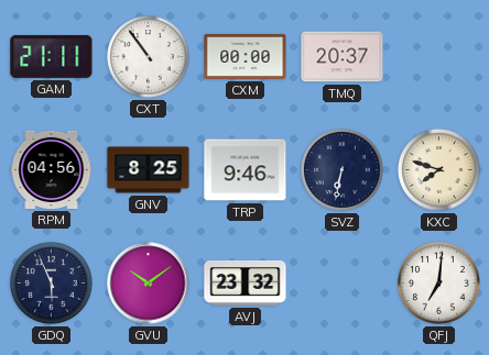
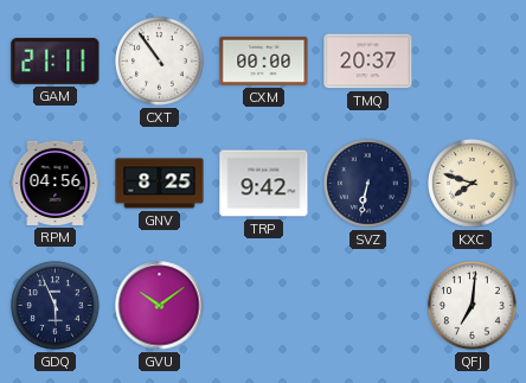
TRP: 9:46 -> 9:42
AVJ: 23:32 -> none
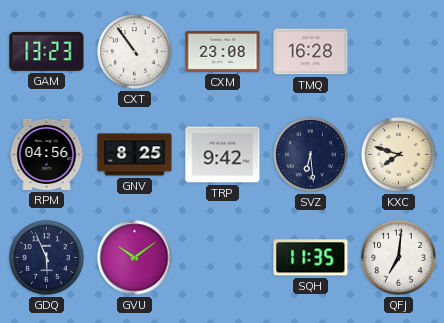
GAM: 21:11 -> 13:23
CXM: 00:00 -> 23:08
TMQ: 20:37 -> 16:28
SVZ: 6:32 -> 6:29
SQH: none -> 11:35
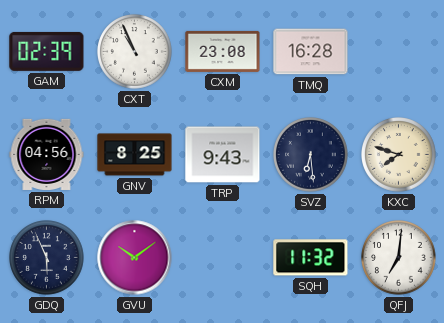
GAM: 13:23 -> 02:39
CXT: 10:54 -> 10:56
TRP: 9:42 -> 9:43
SQH: 11:35 -> 11:32
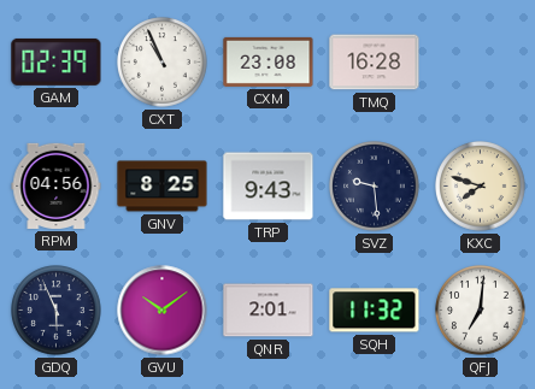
SVZ: 6:29 -> 9:29
QNR: none -> 2:01
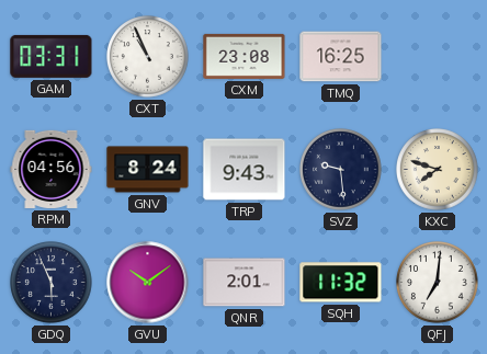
GAM: 02:39 -> 03:31
TMQ: 16:28 -> 16:25
GNV: 8:25 -> 8:24
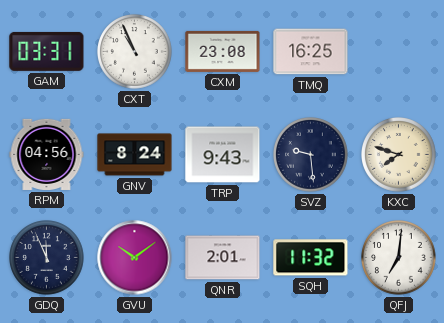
GDQ: 5:56 -> 11:56
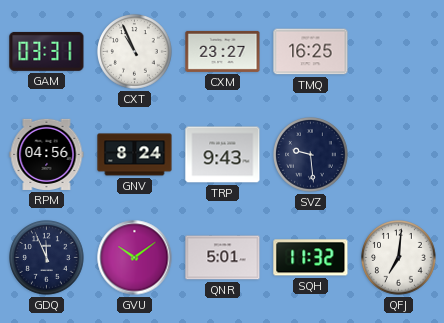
CXM: 23:08 -> 23:27
KXC: 7:48 -> none
QNR: 2:01 -> 5:01
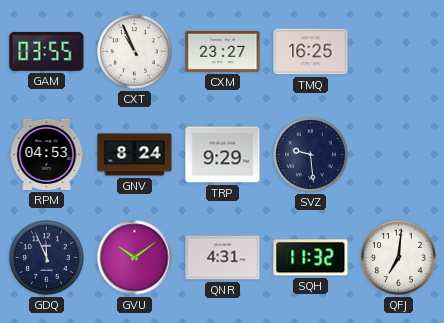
GAM: 03:31 -> 03:55
RPM: 04:56 -> 04:53
TRP: 9:43 -> 9:29
QNR: 5:01 -> 4:31
